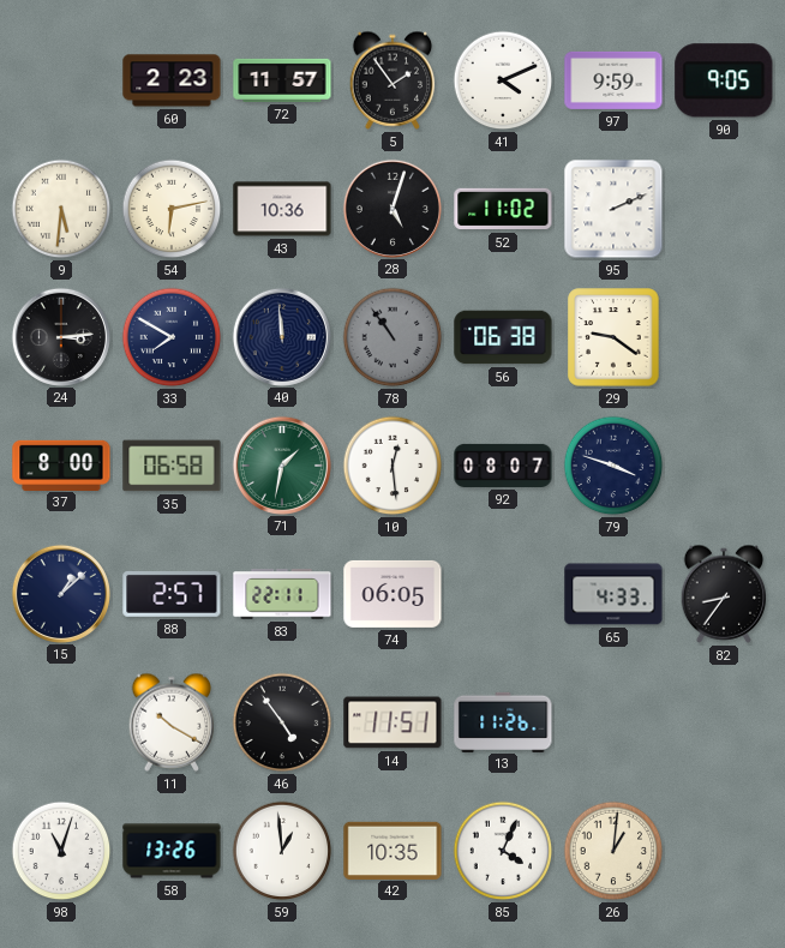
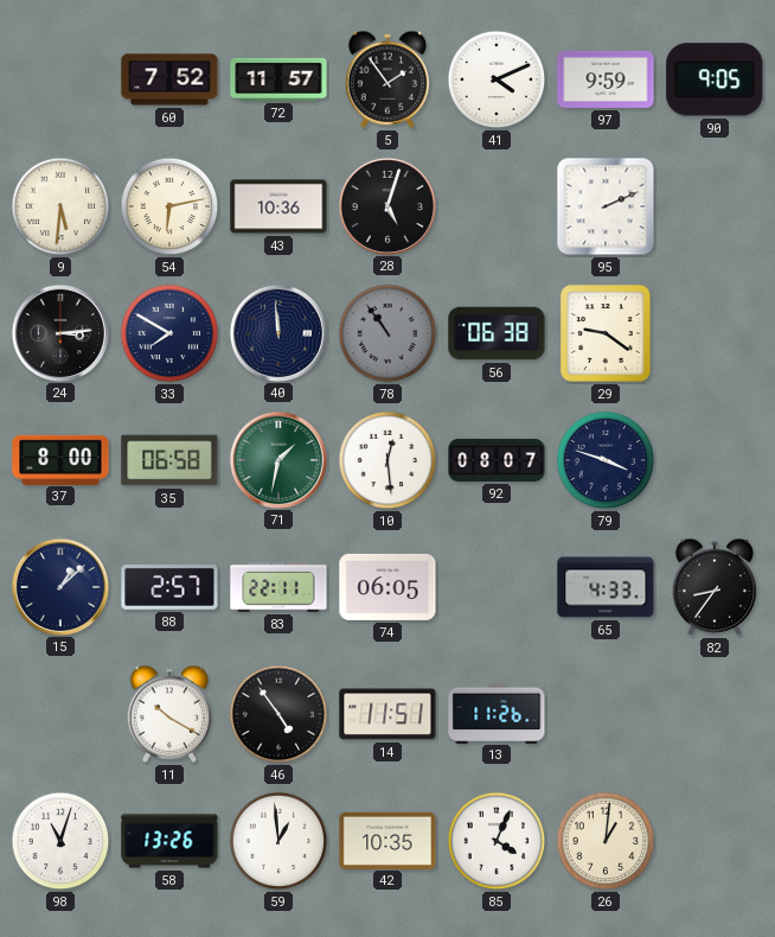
60: 2:23 -> 7:52
52: 11:02 -> none
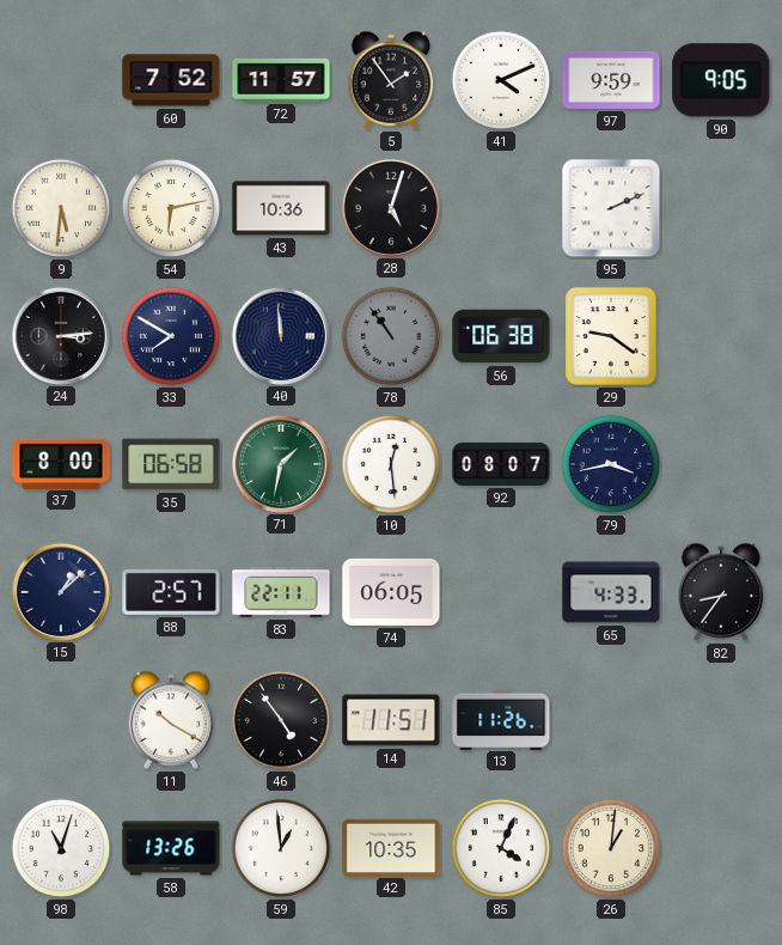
79: 3:48 -> 3:43
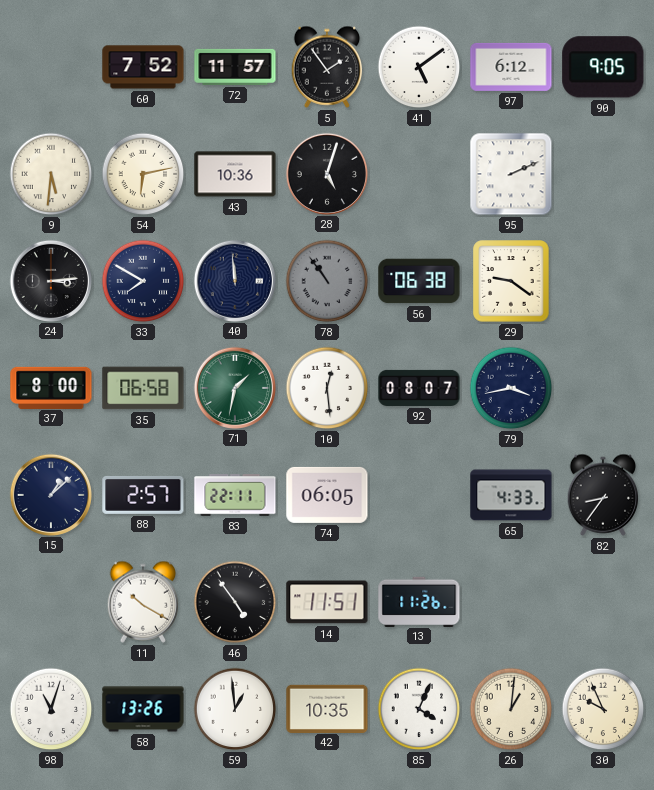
41: 4:11 -> 5:09
97: 9:59 -> 6:12
30: none -> 9:56
